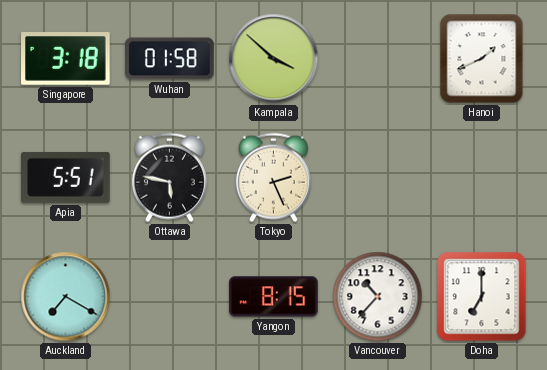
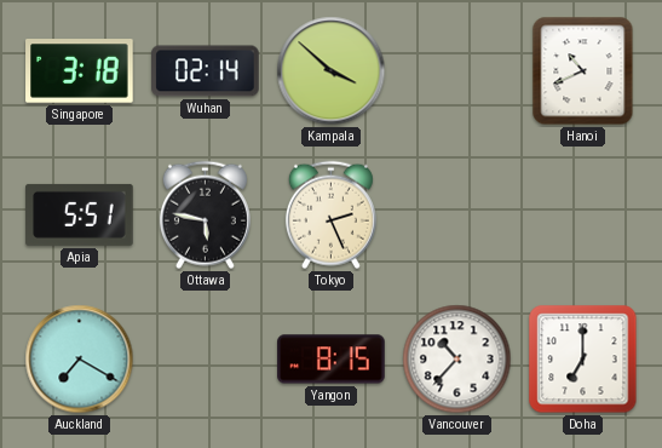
Wuhan: 01:58 -> 02:14
Hanoi: 1:41 -> 10:41
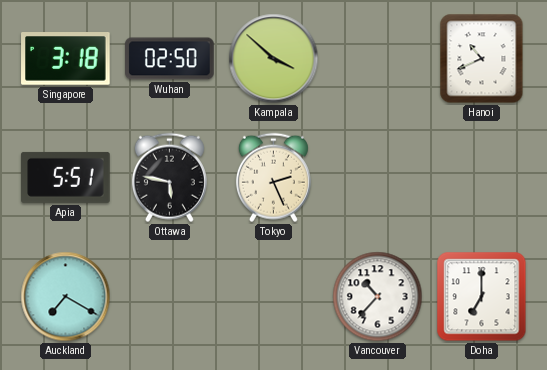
Wuhan: 02:14 -> 02:50
Yangon: 8:15 -> none
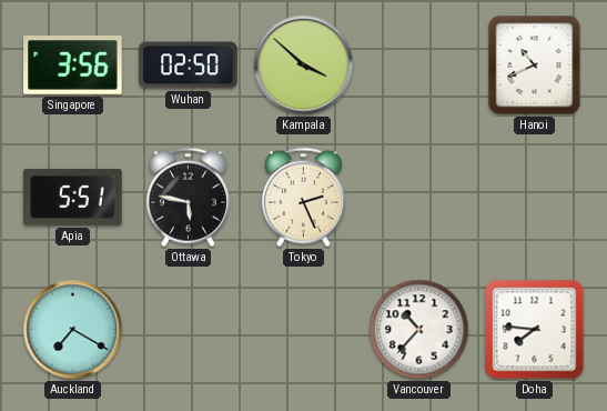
Singapore: 3:18 -> 3:56
Doha: 7:00 -> 7:46
